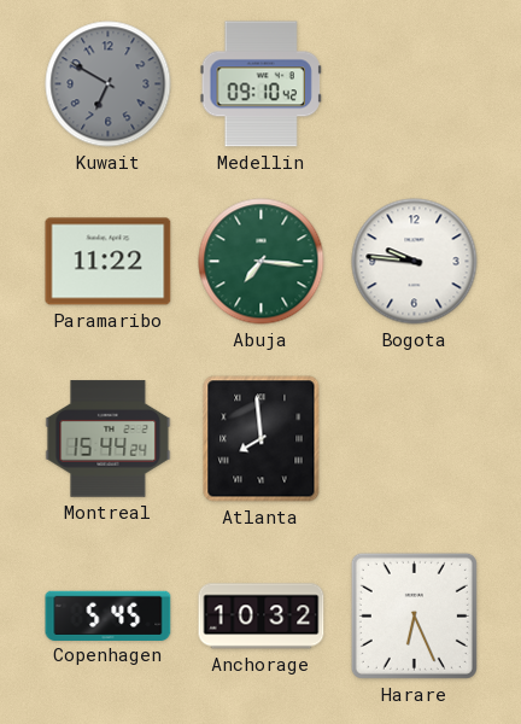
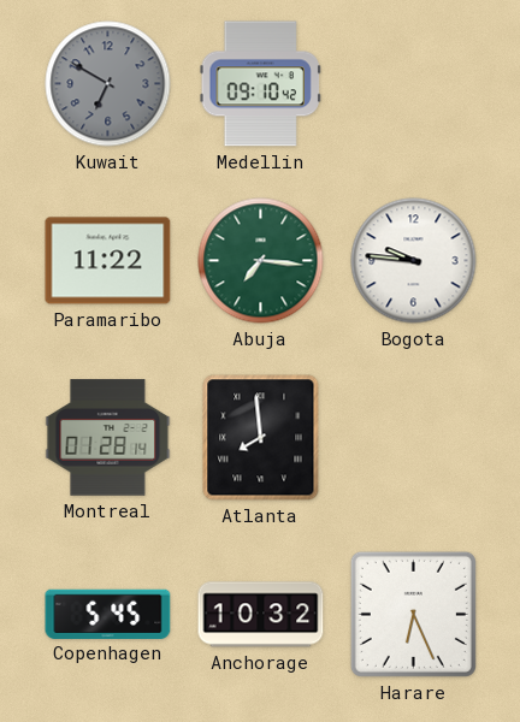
Montreal: 15:44 -> 01:28
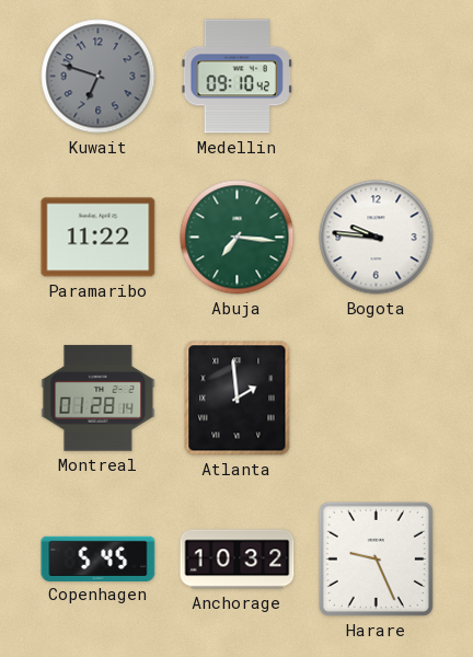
Kuwait: 6:50 -> 6:48
Atlanta: 7:59 -> 1:59
Harare: 6:26 -> 9:26
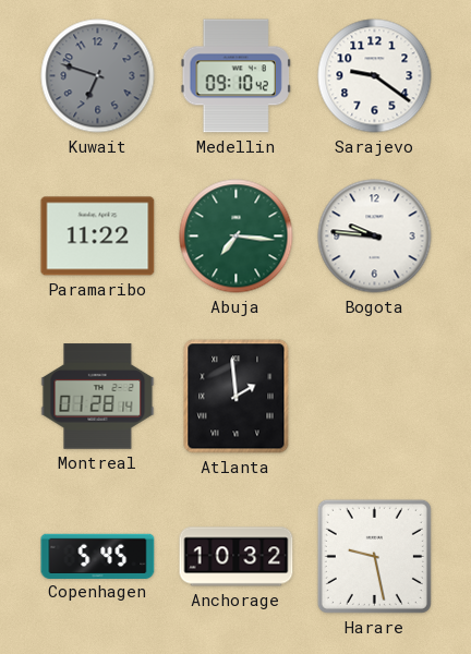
Sarajevo: none -> 9:21
Harare: 9:26 -> 9:28
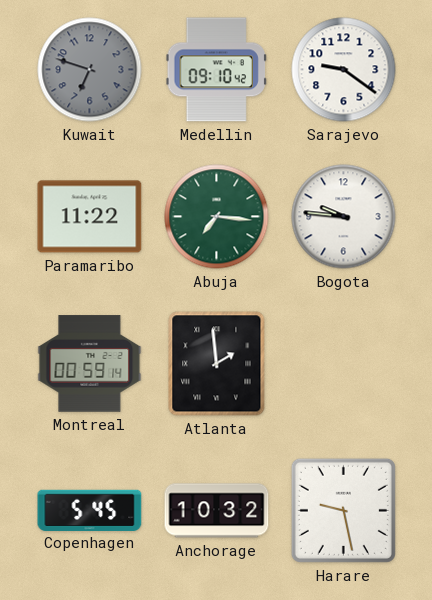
Montreal: 01:28 -> 00:59
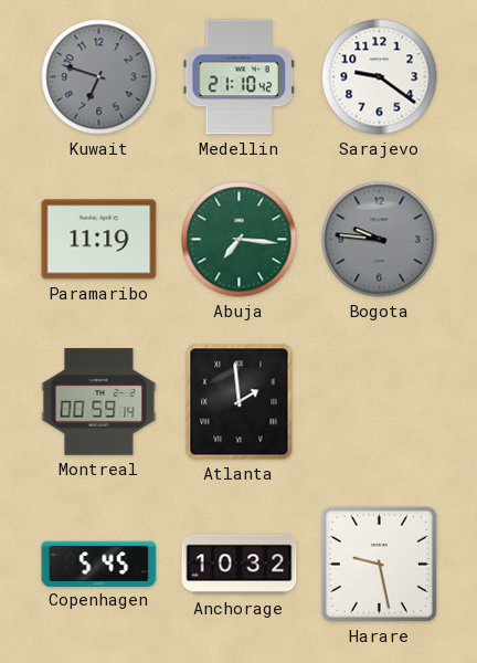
Medellin: 09:10 -> 21:10
Paramaribo: 11:22 -> 11:19
Bogota dial: white -> grey
